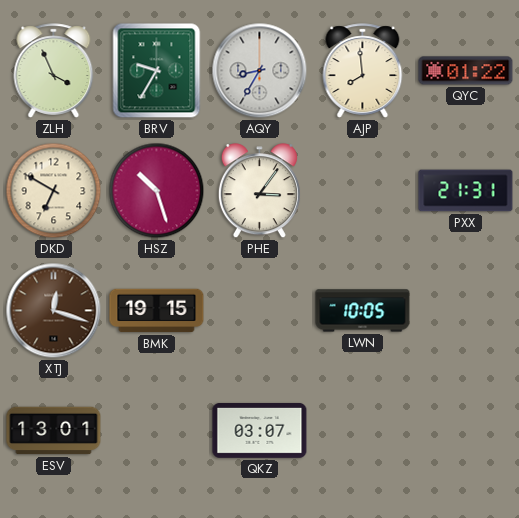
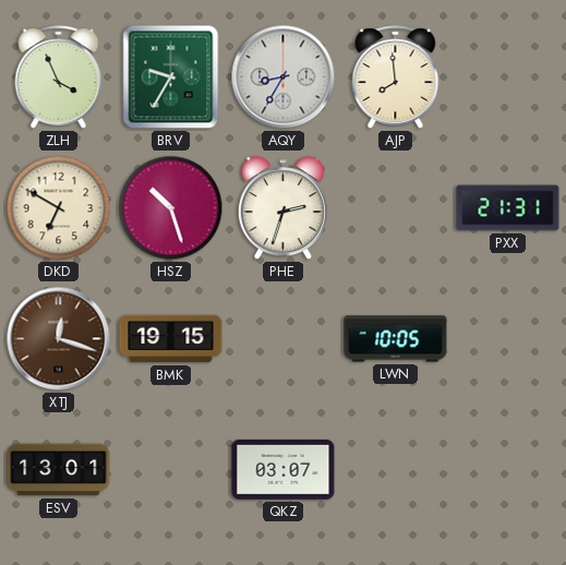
QYC: 01:22 -> none
PHE: 3:06 -> 2:33
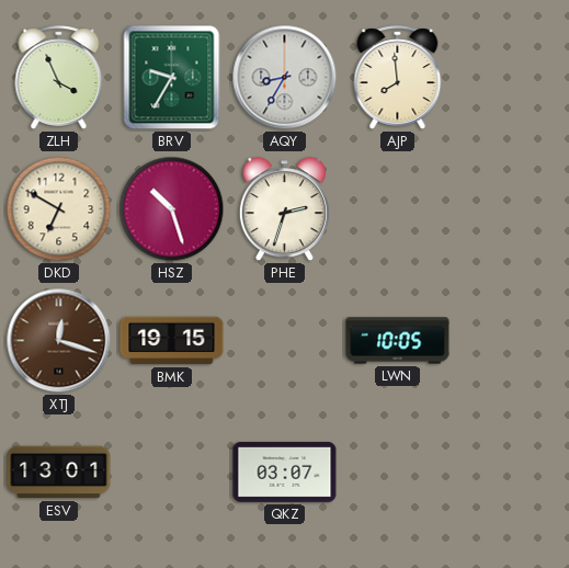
PXX: 21:31 -> none
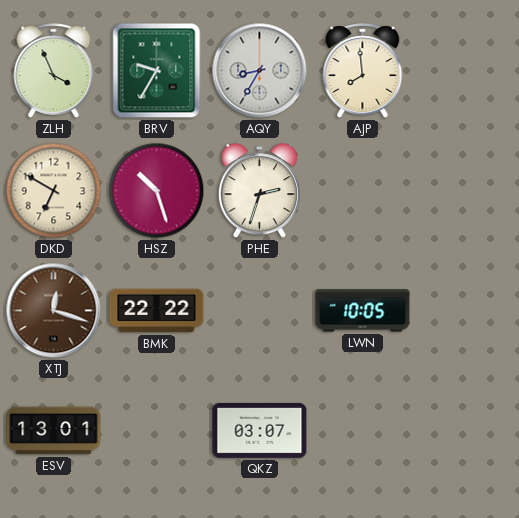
BMK: 19:15 -> 22:22
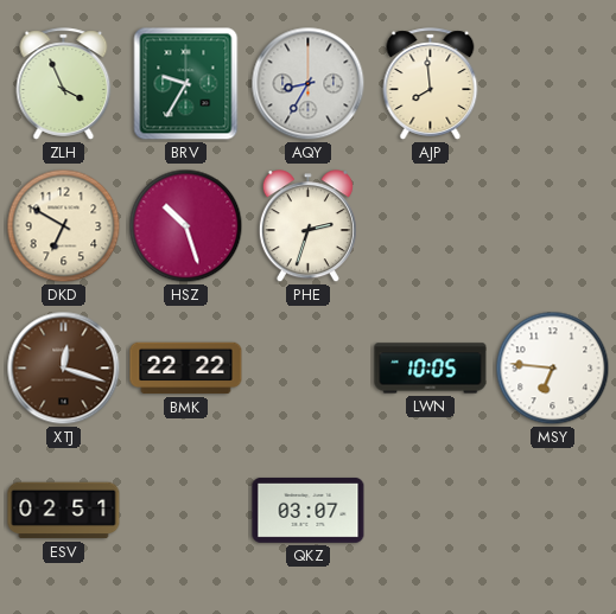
MSY: none -> 6:46
ESV: 13:01 -> 02:51
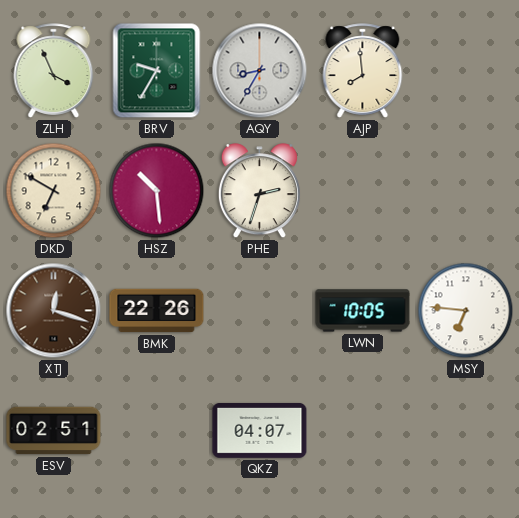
HSZ: 10:27 -> 10:29
BMK: 22:22 -> 22:26
QKZ: 03:07 -> 04:07
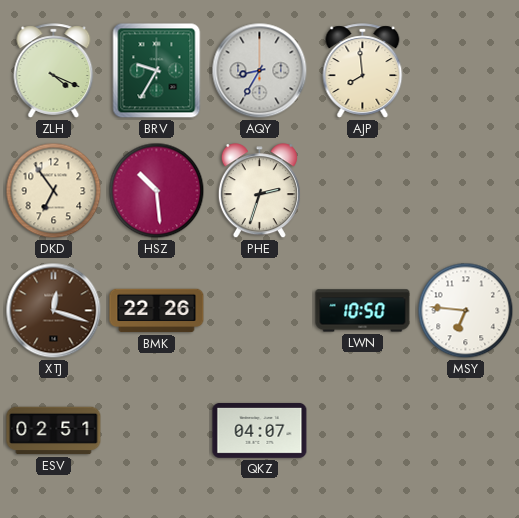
ZLH: 3:56 -> 4:19
DKD: 6:50 -> 6:54
LWN: 10:05 -> 10:50
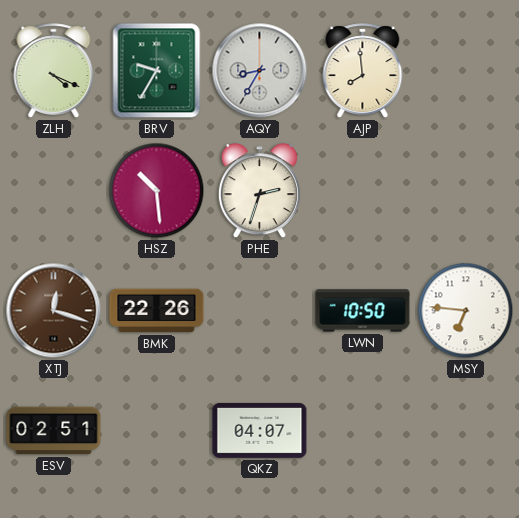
DKD: 6:54 -> none
